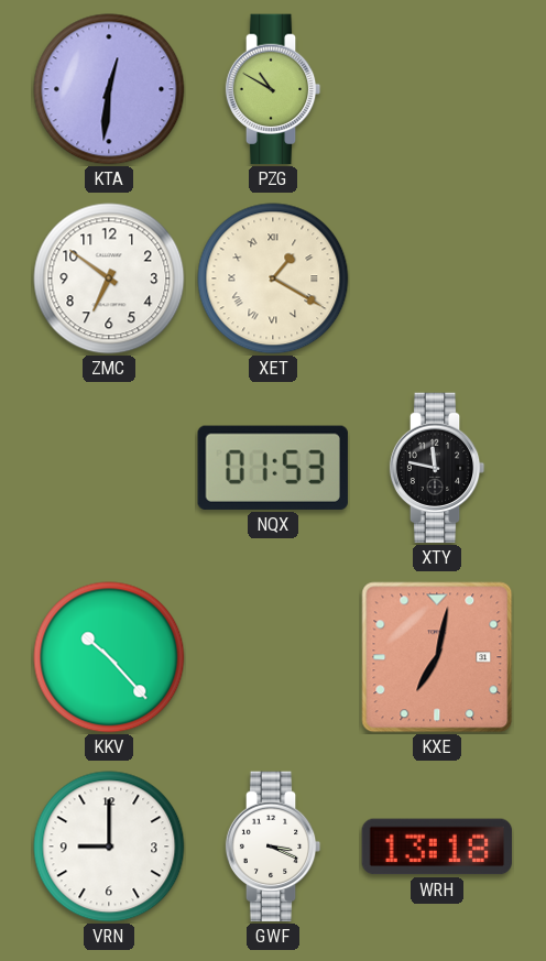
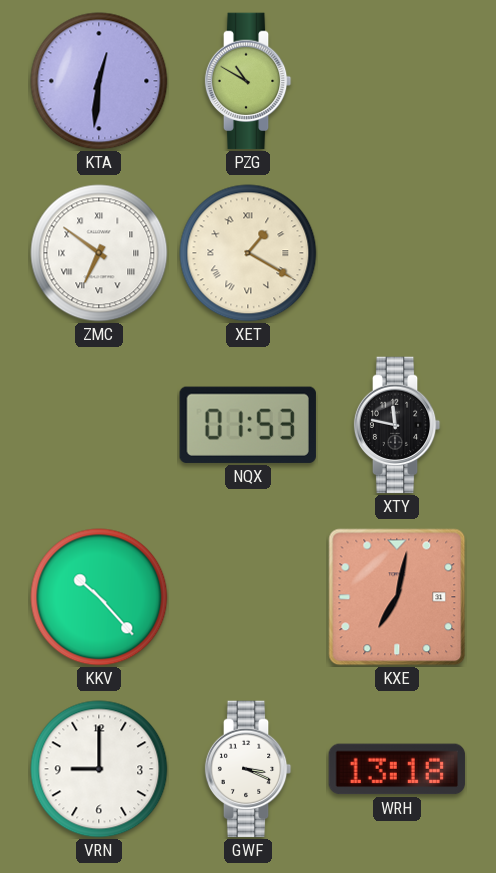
ZMC numerals: Arabic -> Roman
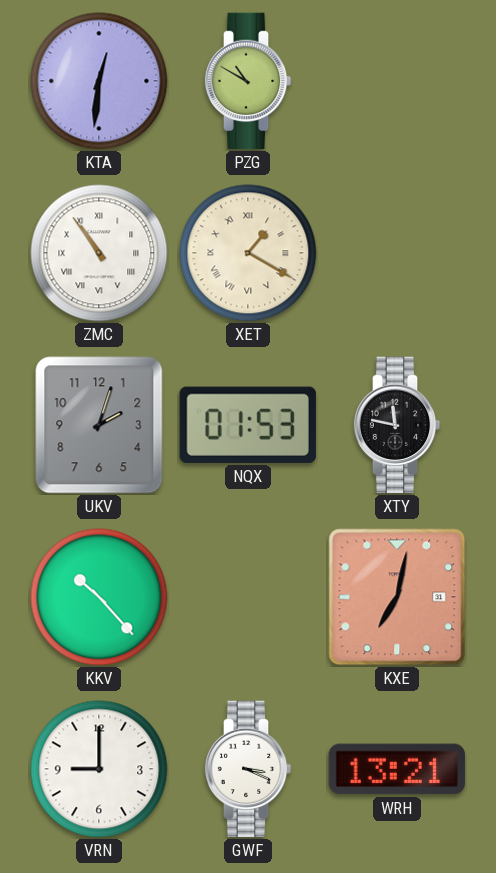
ZMC: 6:51 -> 10:54
UKV: none -> 2:03
WRH: 13:18 -> 13:21
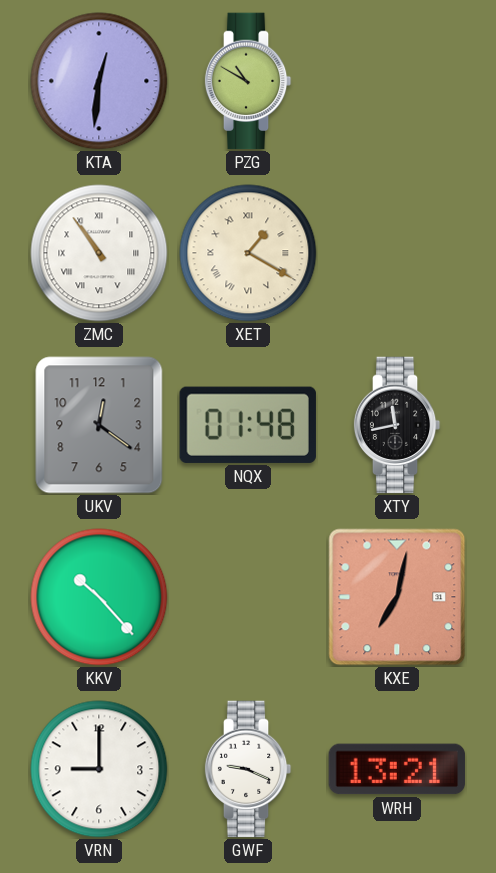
UKV: 2:03 -> 12:21
NQX: 01:53 -> 01:48
XTY: 11:47 -> 11:43
GWF: 3:19 -> 9:19
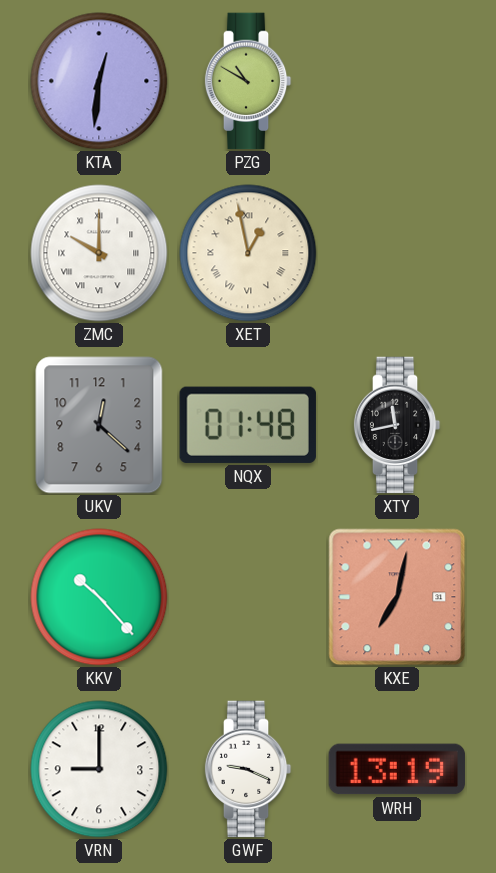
ZMC: 10:54 -> 10:00
XET: 1:20 -> 12:58
UKV: 12:21 -> 12:22
WRH: 13:21 -> 13:19
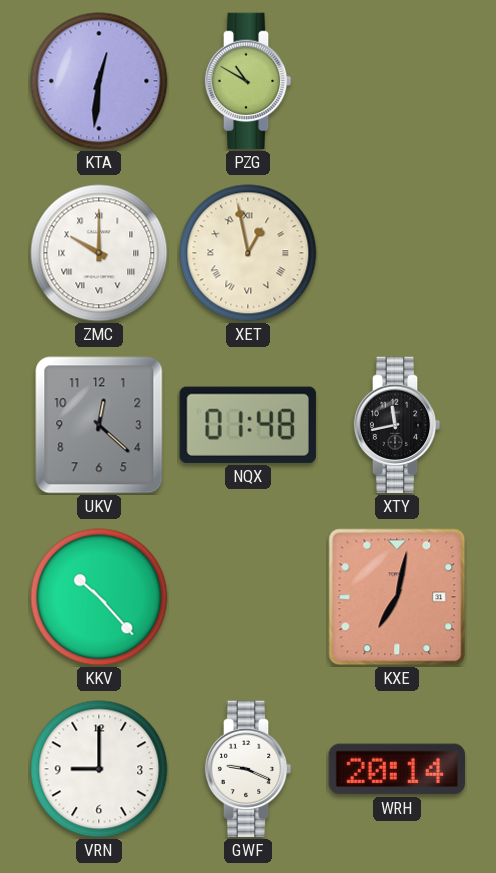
WRH: 13:19 -> 20:14
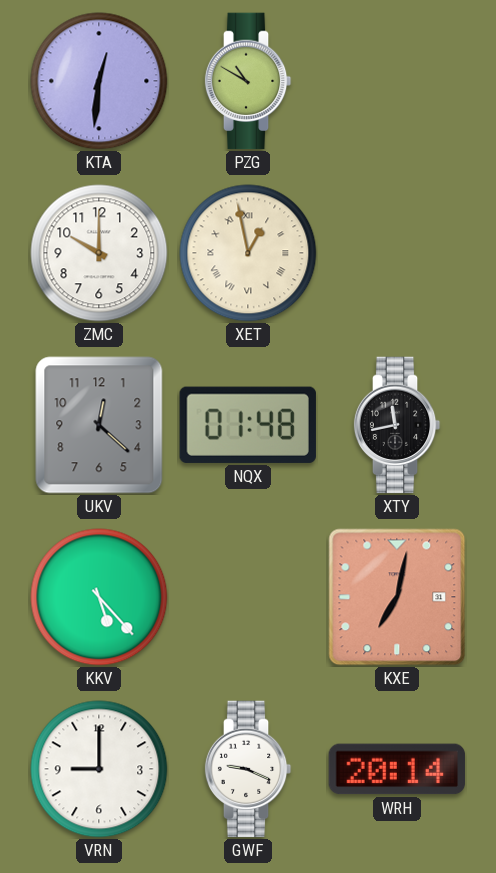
ZMC numerals: Roman -> Arabic
KKV: 10:23 -> 5:23
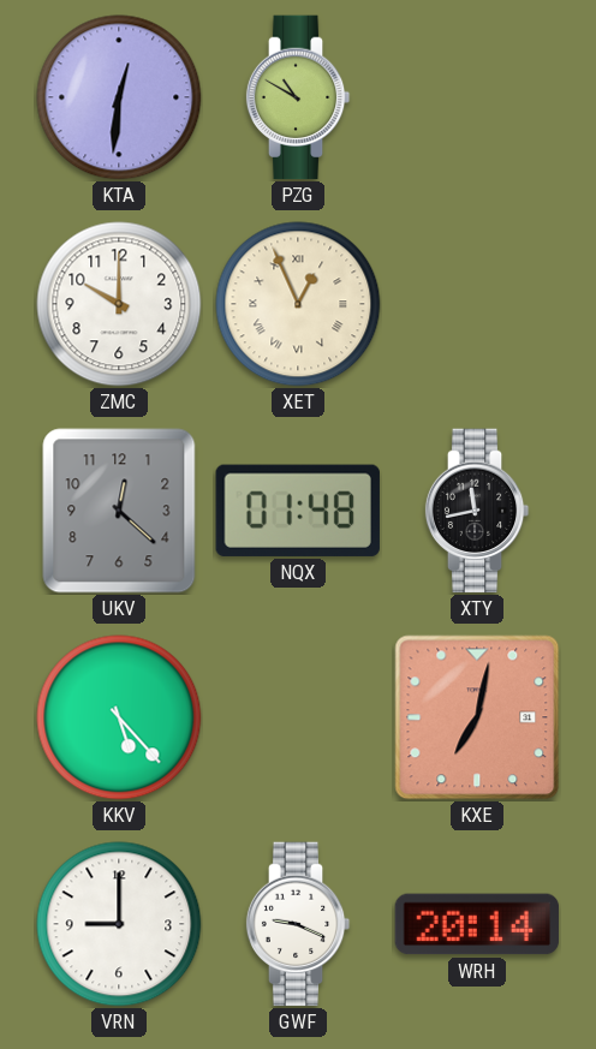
XET: 12:58 -> 12:56
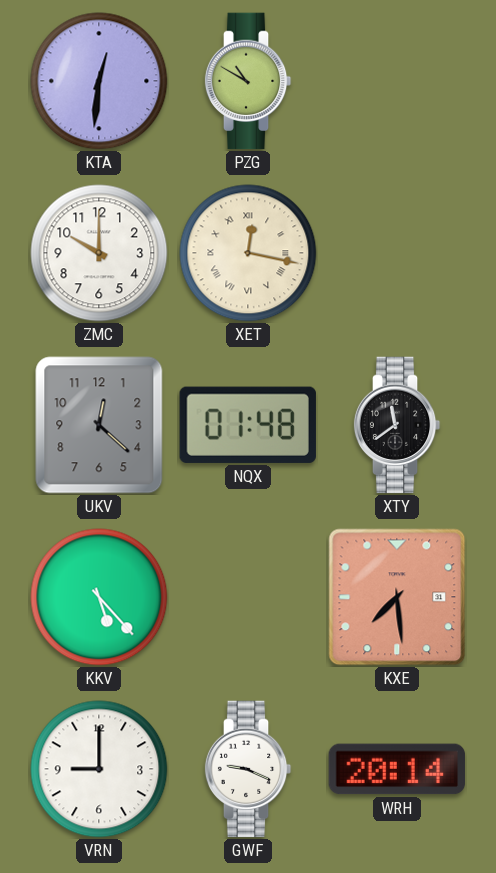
XET: 12:56 -> 12:17
XTY: 11:43 -> 11:39
KXE: 7:02 -> 7:29
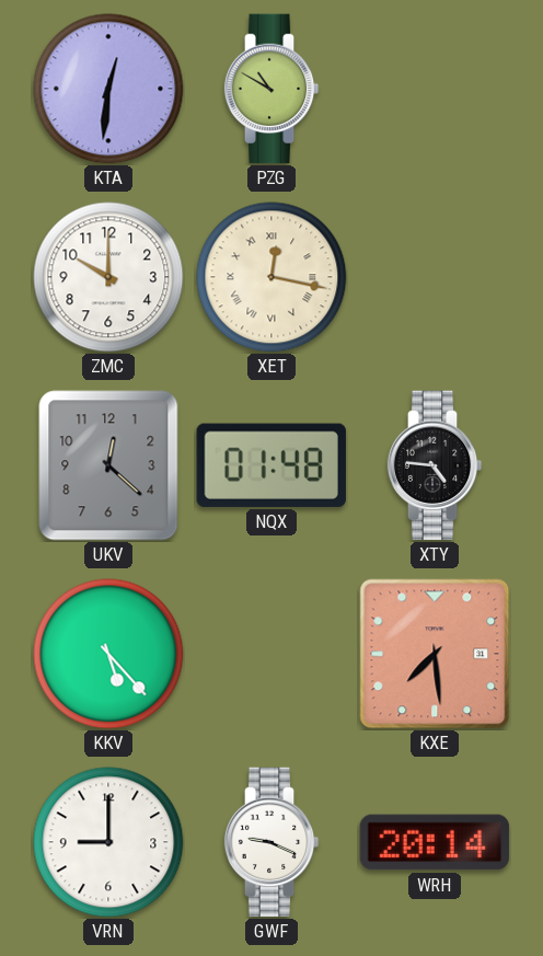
XTY: 11:39 -> 4:46
